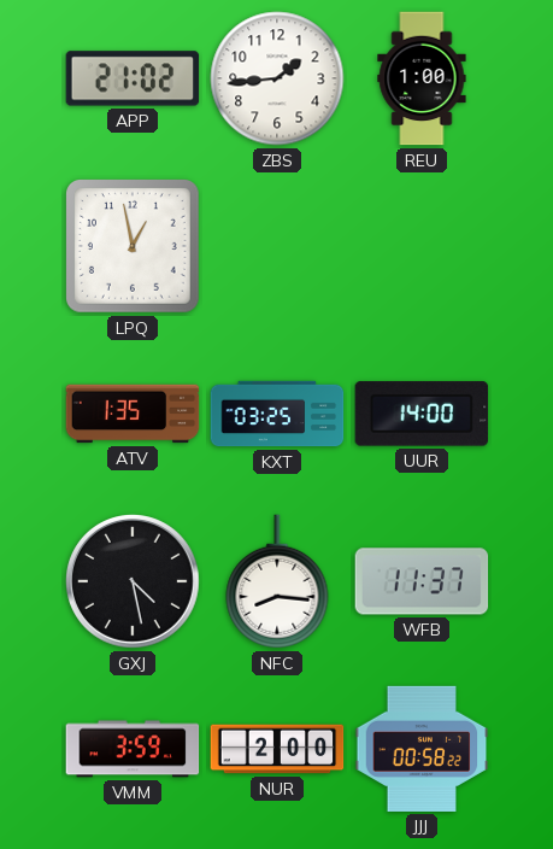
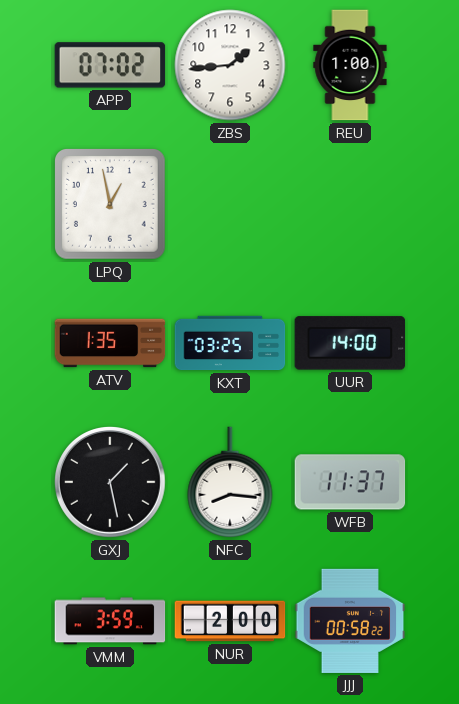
APP: 21:02 -> 07:02
GXJ: 4:28 -> 1:28
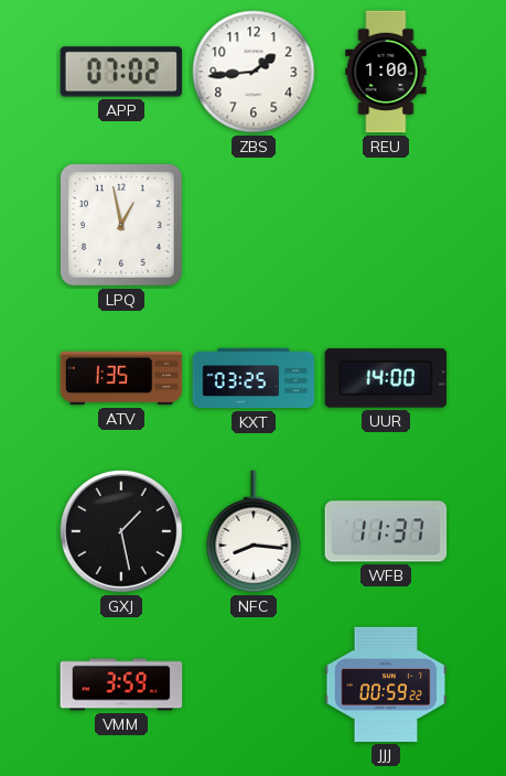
NUR: 2:00 -> none
JJJ: 00:58 -> 00:59
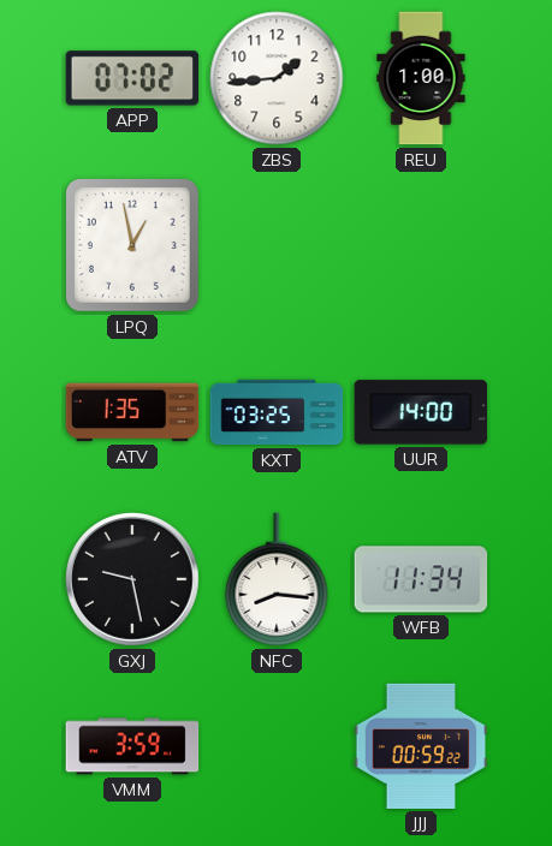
GXJ: 1:28 -> 9:28
WFB: 11:37 -> 11:34
